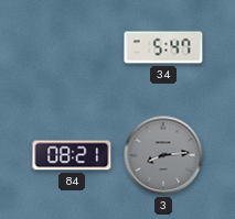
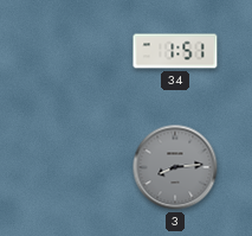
34: 5:47 -> 1:51
84: 08:21 -> none
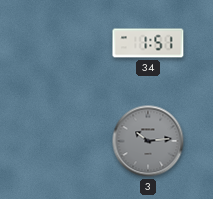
3: 8:14 -> 10:14
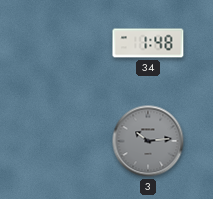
34: 1:51 -> 1:48
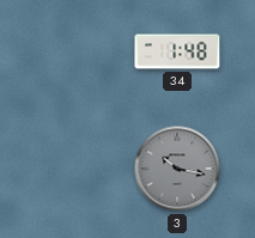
3: 10:14 -> 10:17
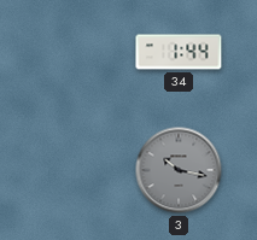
34: 1:48 -> 1:44
